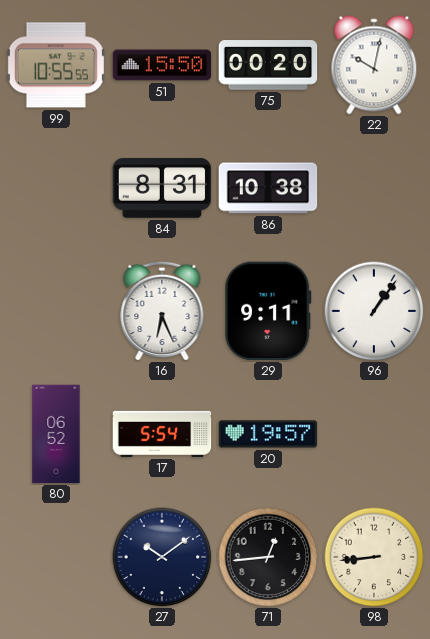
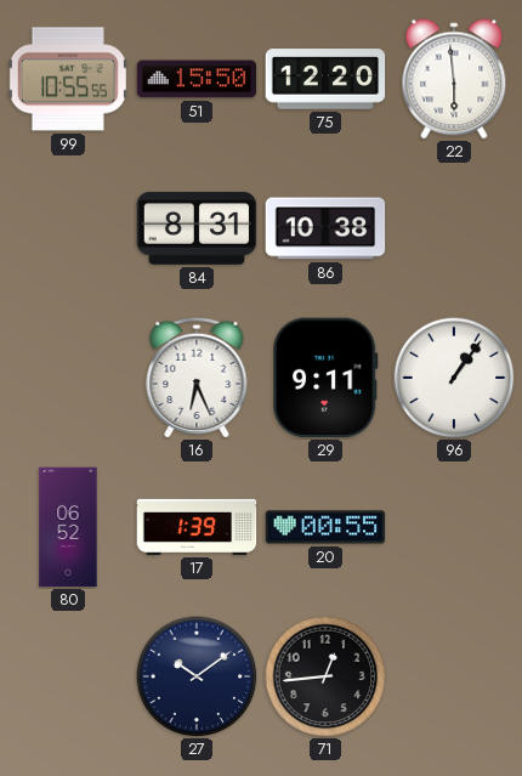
75: 00:20 -> 12:20
22: 10:02 -> 5:59
17: 5:54 -> 1:39
20: 19:57 -> 00:55
98: 8:44 -> none
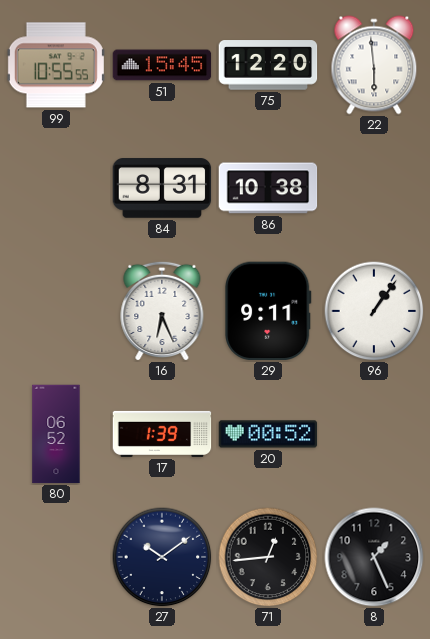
51: 15:50 -> 15:45
20: 00:55 -> 00:52
8: none -> 1:26
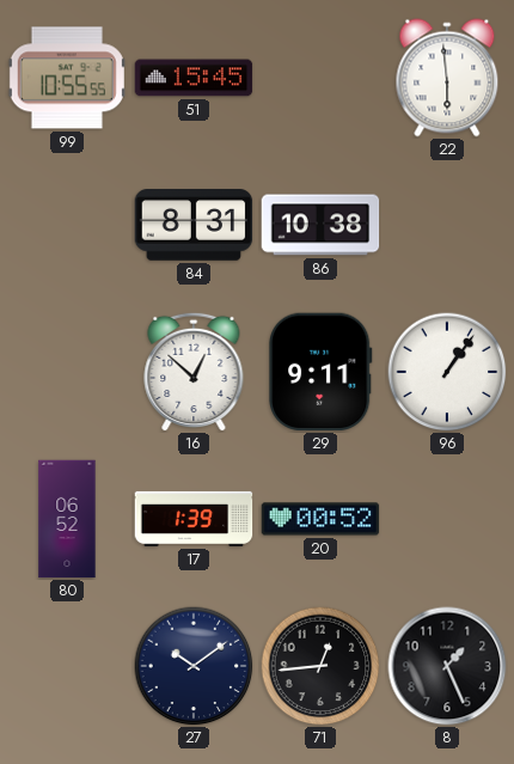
75: 12:20 -> none
16: 6:26 -> 12:52
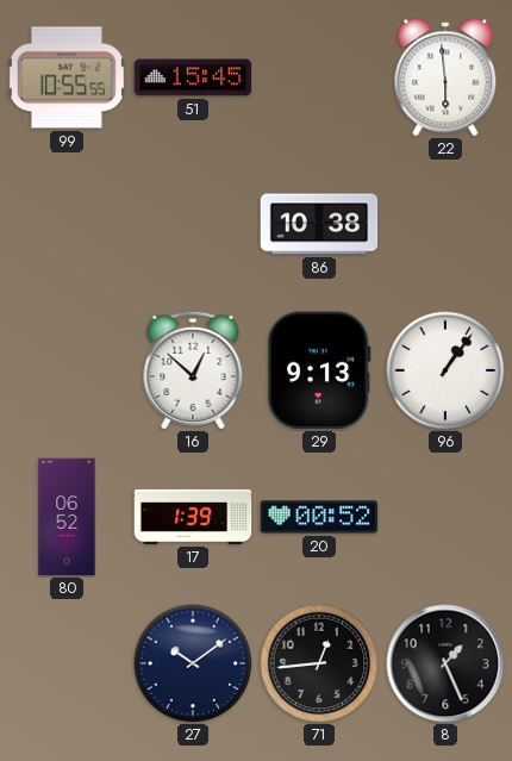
84: 8:31 -> none
29: 9:11 -> 9:13
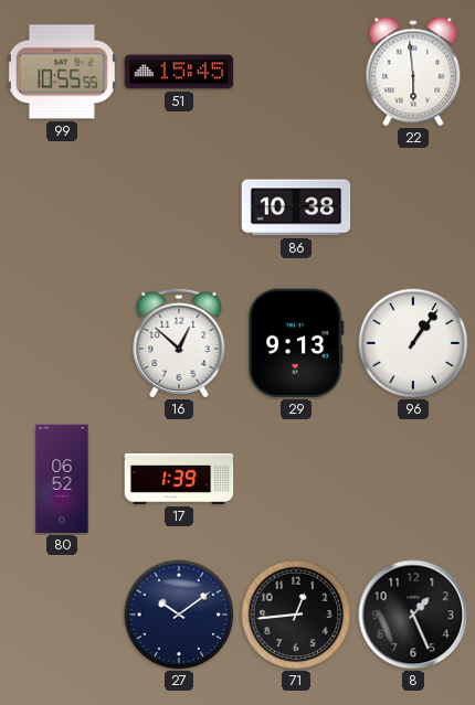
20: 00:52 -> none
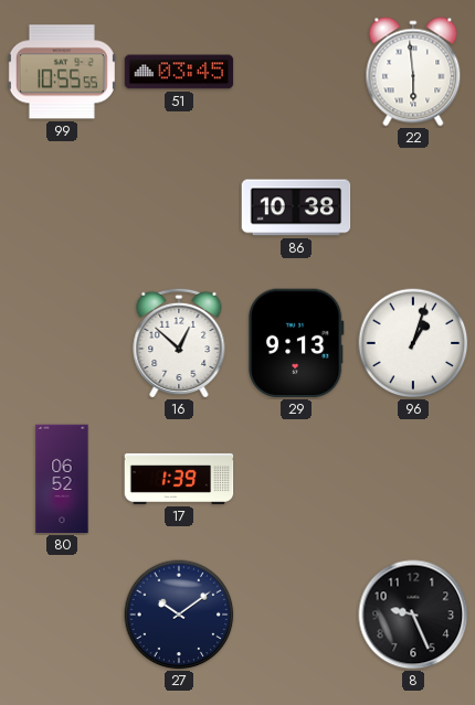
51: 15:45 -> 03:45
96: 1:06 -> 1:03
71: 12:44 -> none
8: 1:26 -> 9:26
